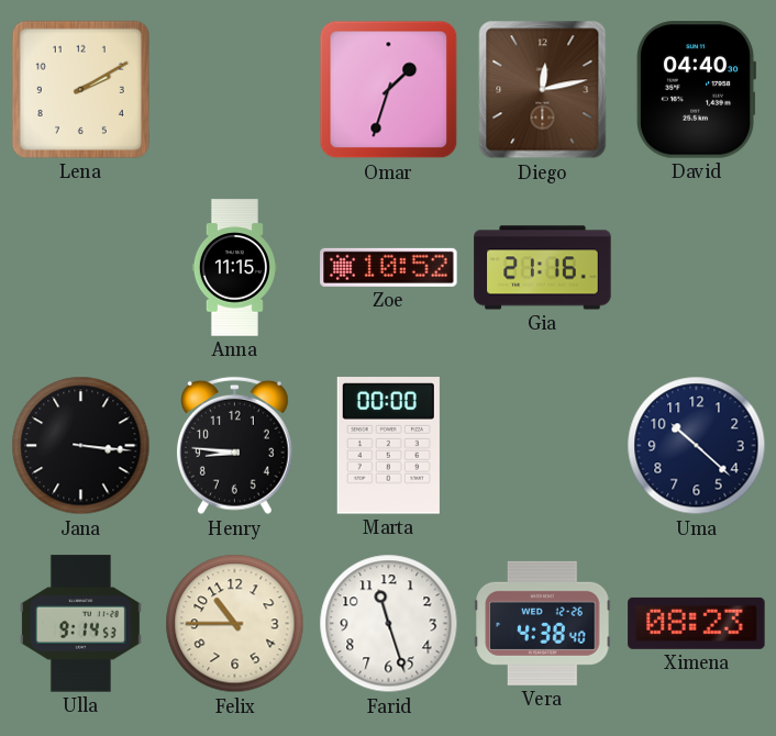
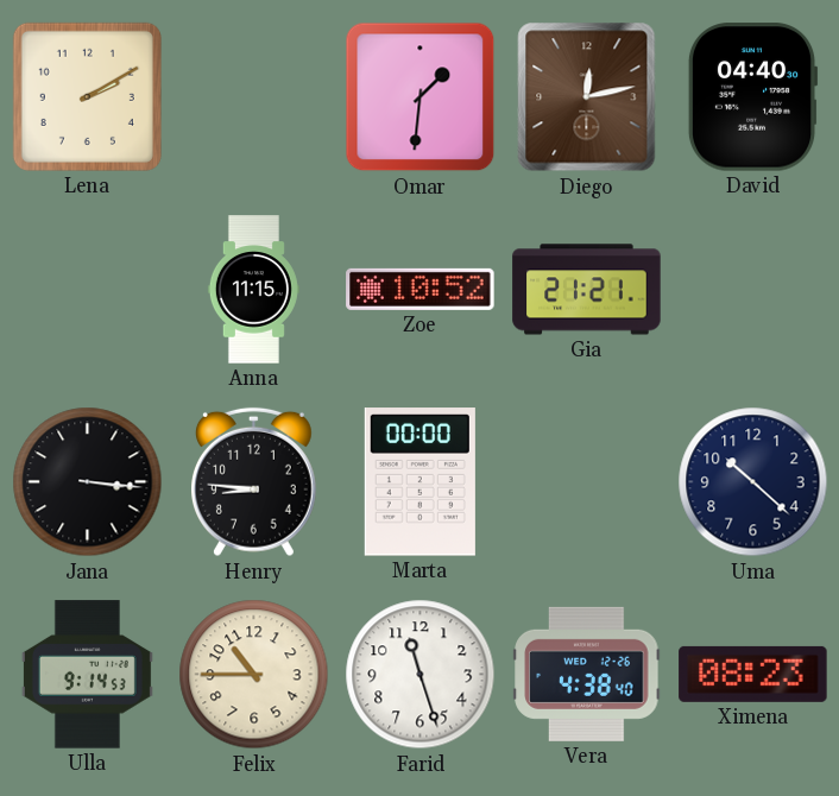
Omar: 1:33 -> 1:31
Gia: 21:16 -> 21:21
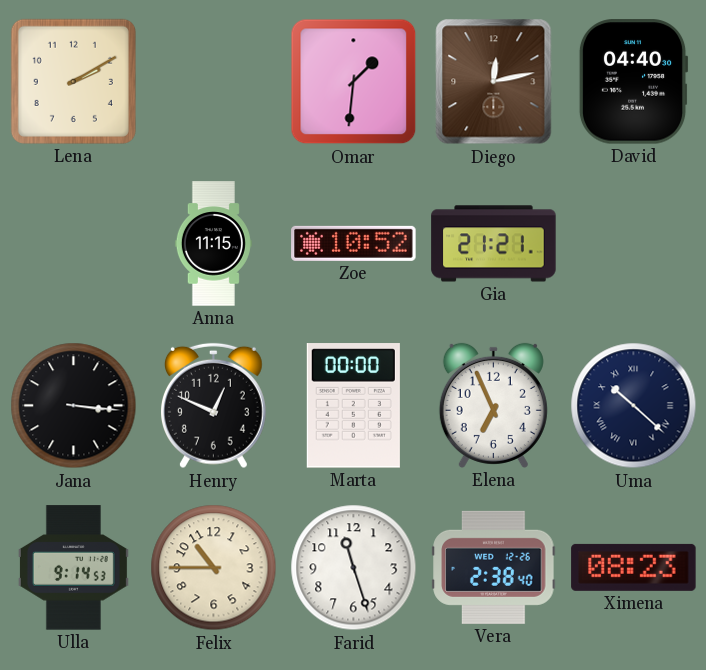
Henry: 8:46 -> 12:49
Elena: none -> 6:56
Uma numerals: Arabic -> Roman
Vera: 4:38 -> 2:38
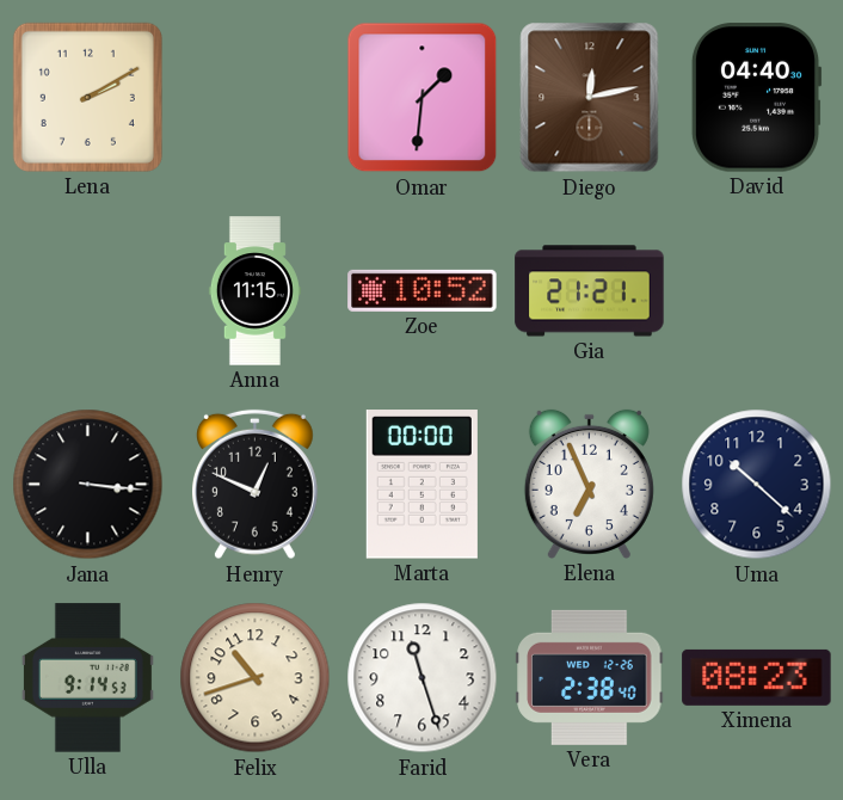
Uma numerals: Roman -> Arabic
Felix: 10:45 -> 10:42
